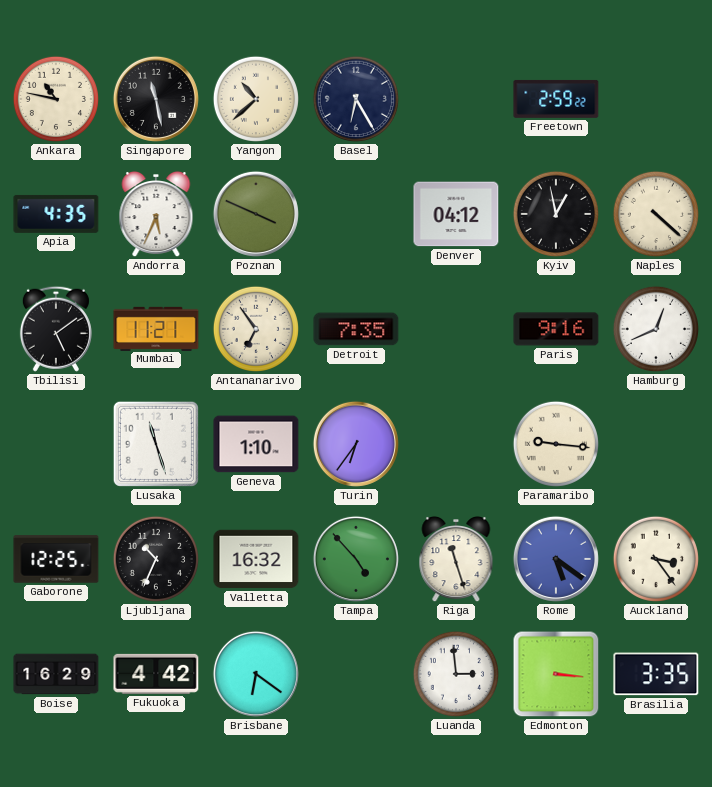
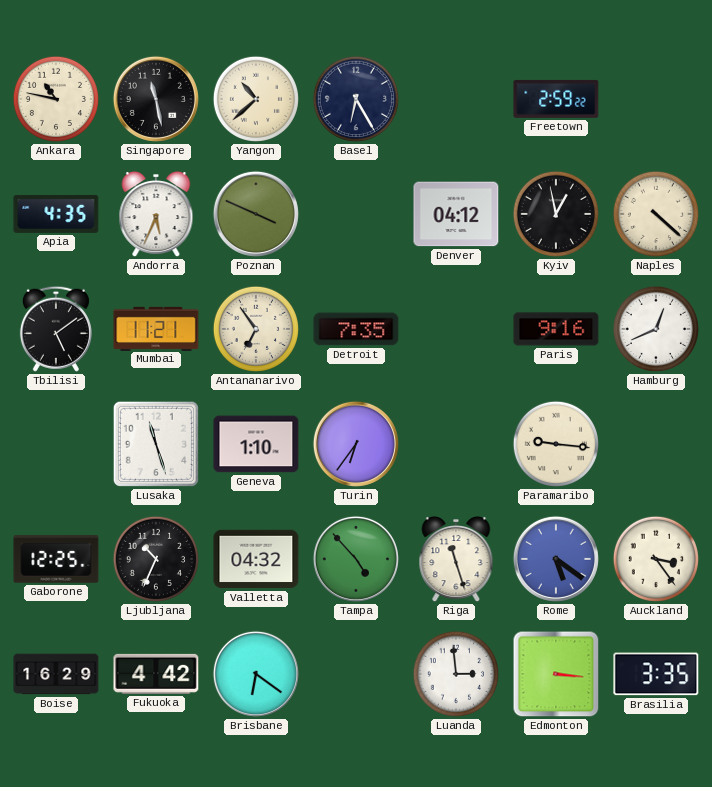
Valletta: 16:32 -> 04:32
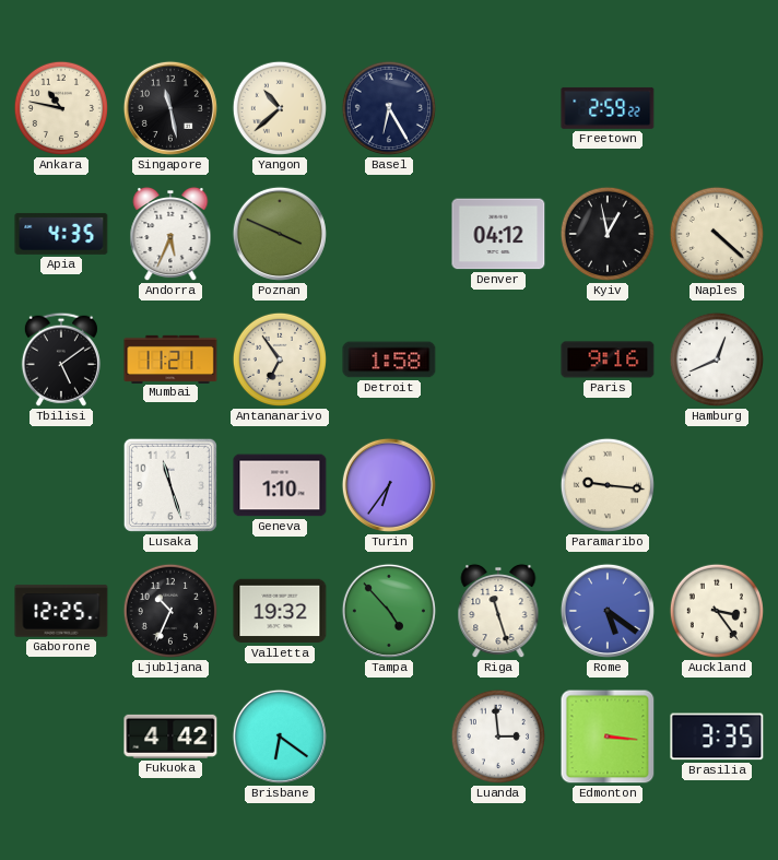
Detroit: 7:35 -> 1:58
Valletta: 04:32 -> 19:32
Boise: 16:29 -> none
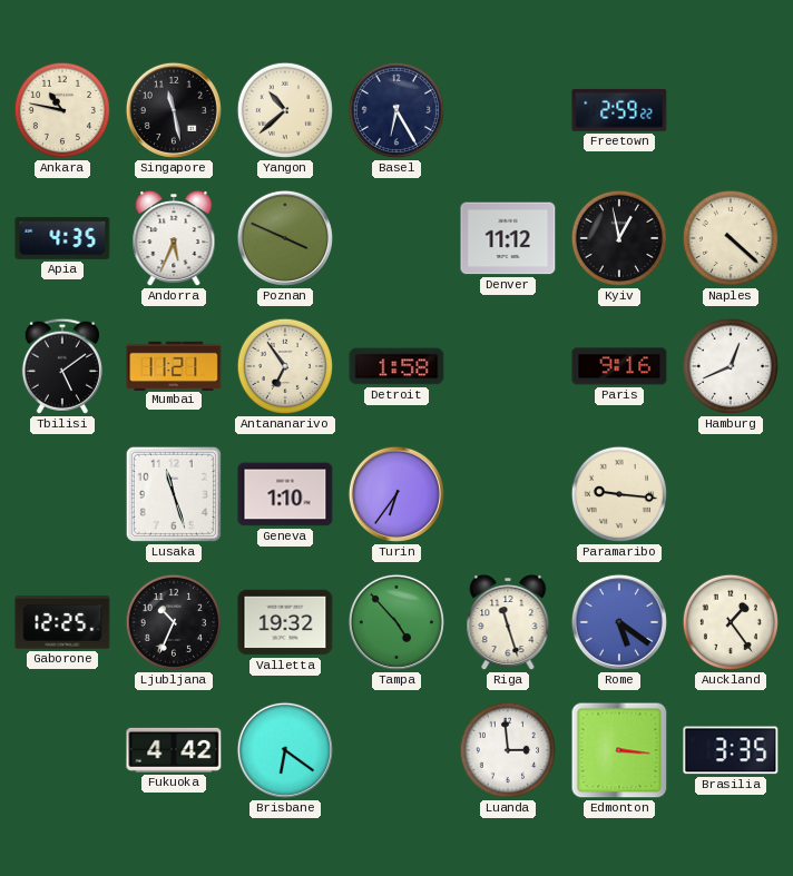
Denver: 04:12 -> 11:12
Auckland: 3:24 -> 1:24
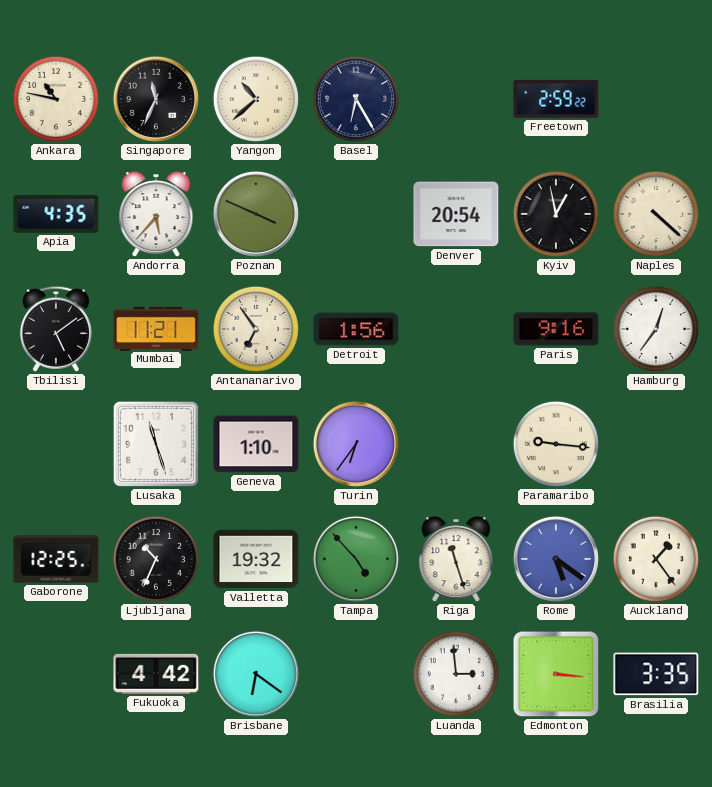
Singapore: 11:28 -> 11:34
Andorra: 5:34 -> 5:37
Denver: 11:12 -> 20:54
Detroit: 1:58 -> 1:56
Hamburg: 12:41 -> 12:36
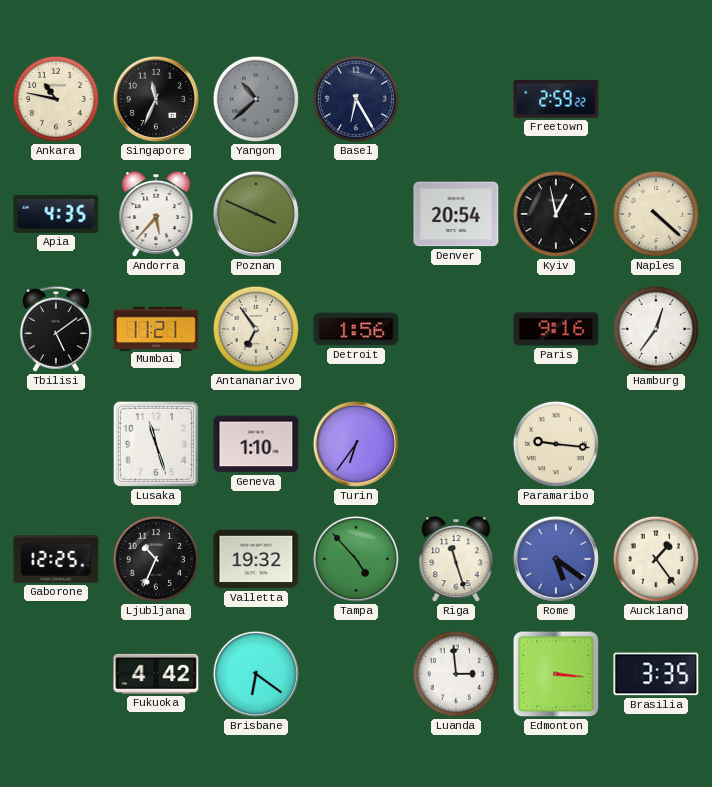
Yangon dial: cream -> grey
